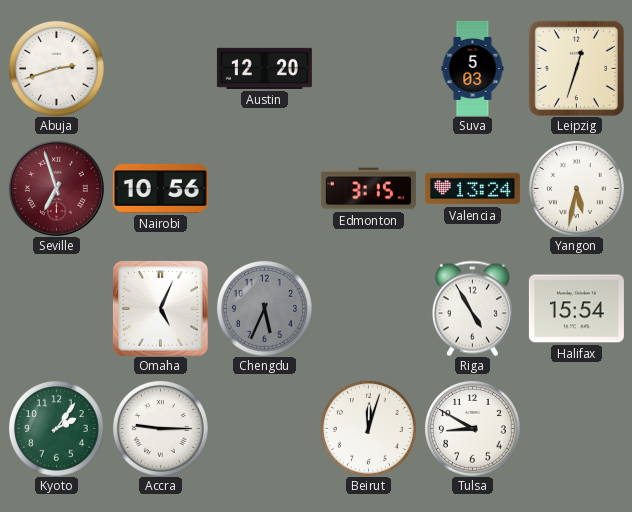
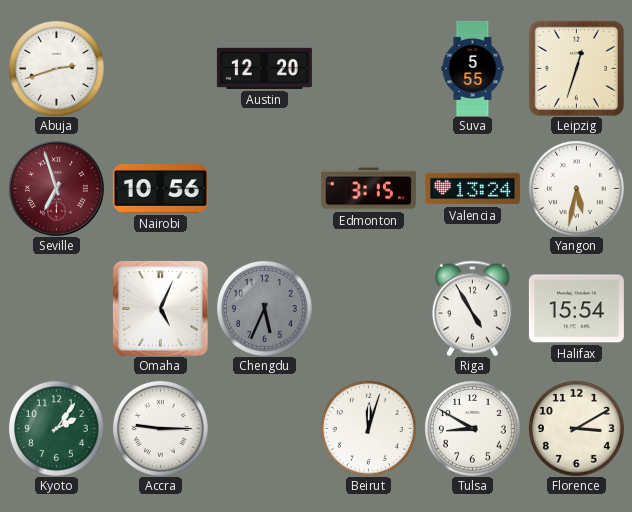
Suva: 5:03 -> 5:55
Florence: none -> 3:10
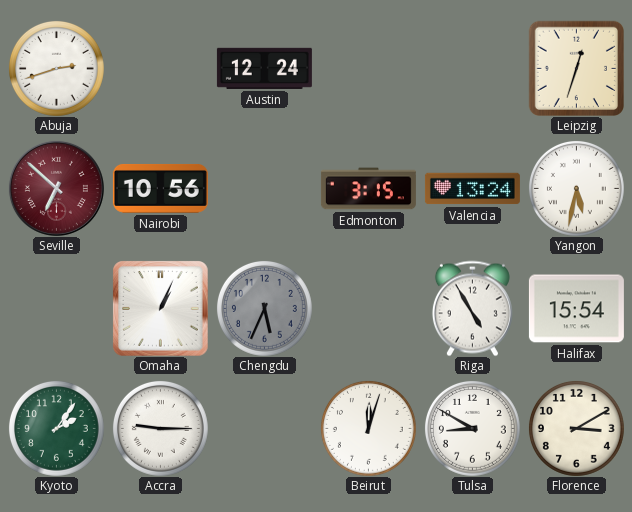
Austin: 12:20 -> 12:24
Suva: 5:55 -> none
Seville: 6:57 -> 6:52
Omaha: 5:04 -> 1:04
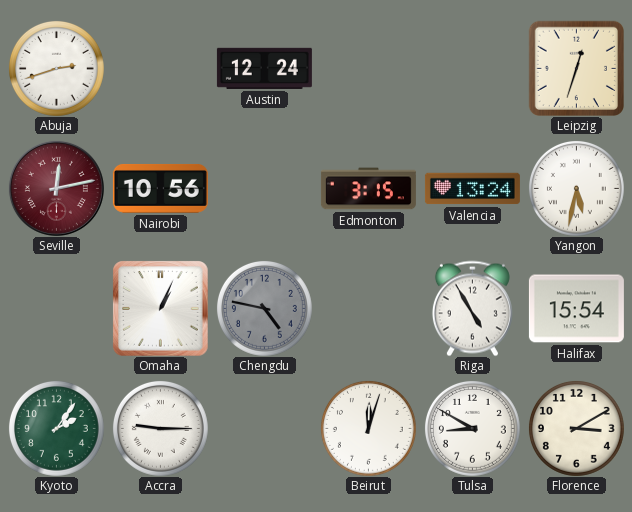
Seville: 6:52 -> 12:13
Chengdu: 5:34 -> 4:47
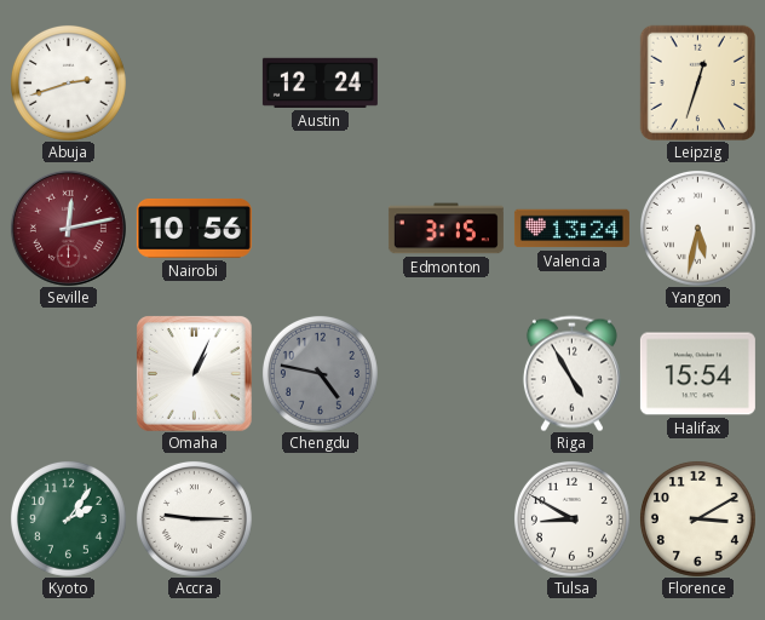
Beirut: 12:03 -> none
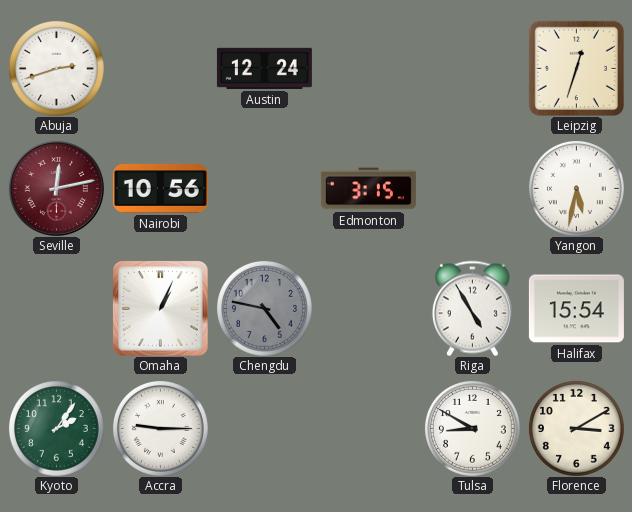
Valencia: 13:24 -> none
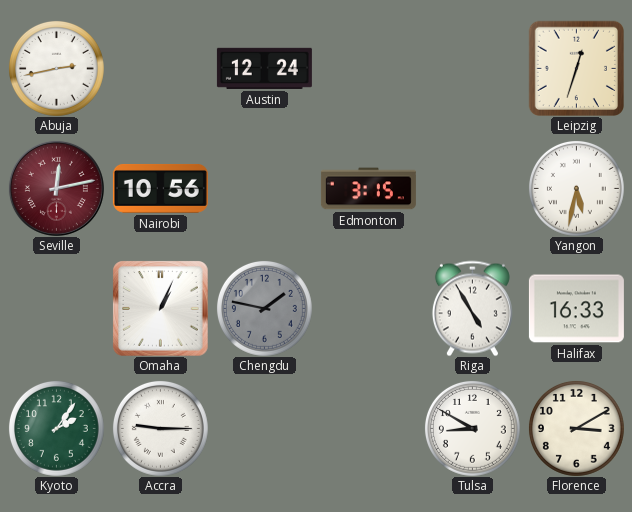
Abuja: 2:42 -> 2:43
Chengdu: 4:47 -> 1:47
Halifax: 15:54 -> 16:33
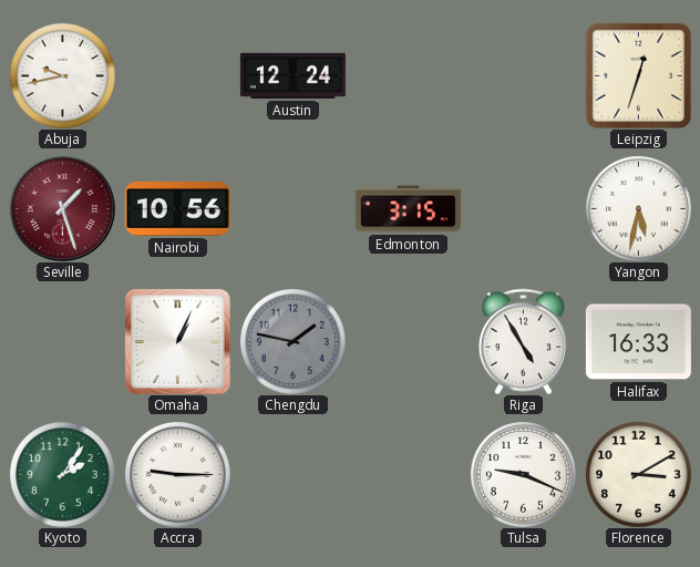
Abuja: 2:43 -> 9:43
Seville: 12:13 -> 1:27
Tulsa: 8:50 -> 9:19
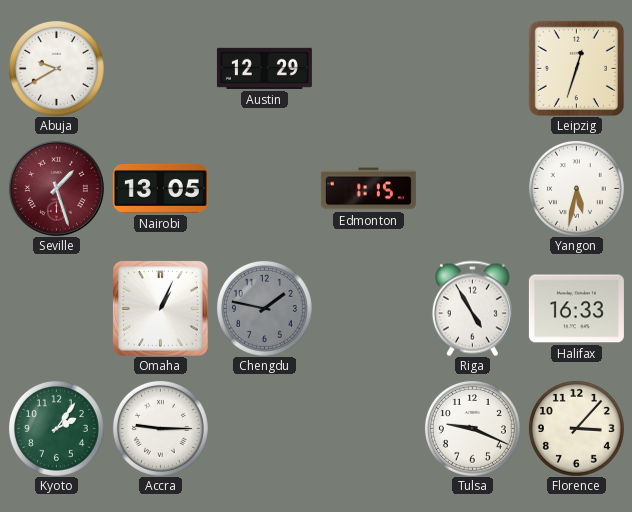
Abuja: 9:43 -> 9:40
Austin: 12:24 -> 12:29
Nairobi: 10:56 -> 13:05
Edmonton: 3:15 -> 1:15
Florence: 3:10 -> 3:07
